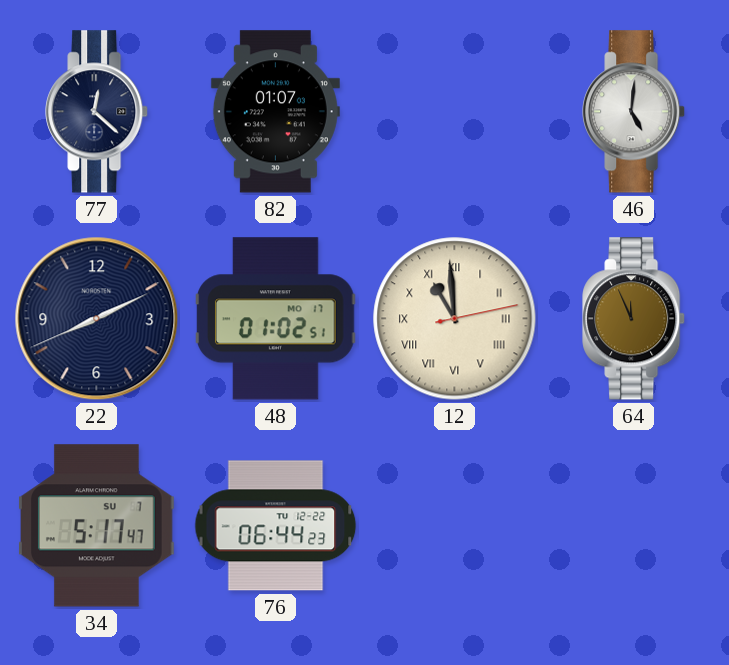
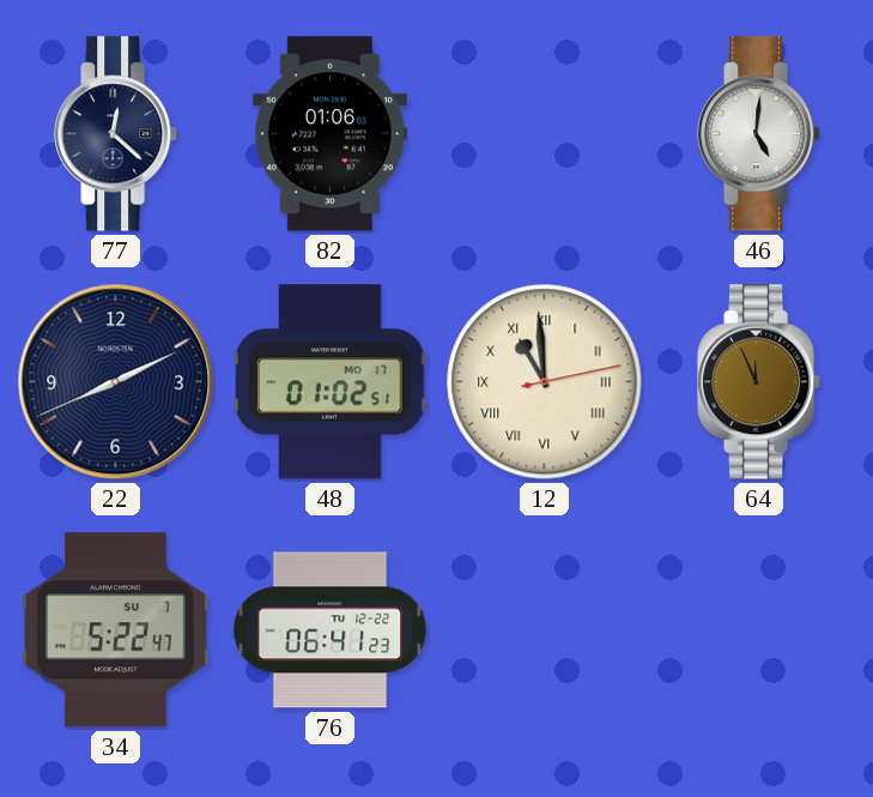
82: 01:07 -> 01:06
34: 5:17 -> 5:22
76: 06:44 -> 06:41
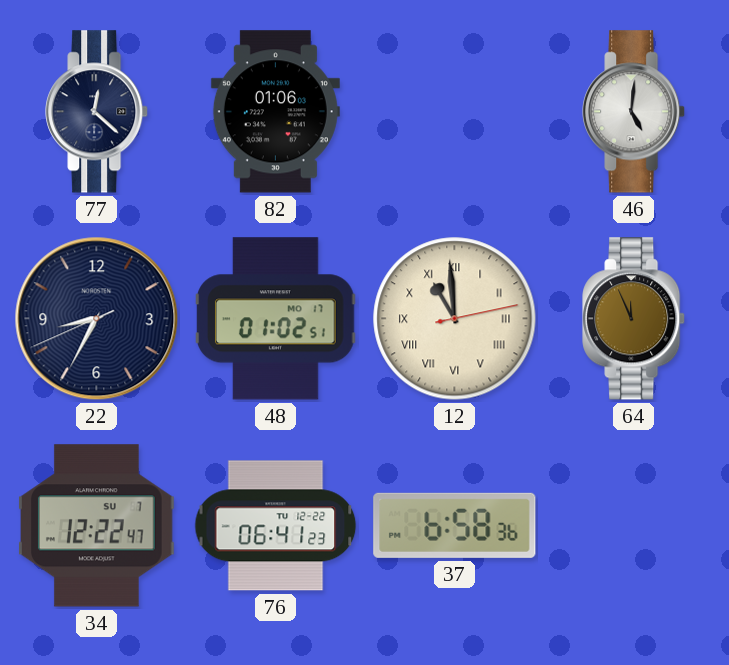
22: 8:10 -> 8:34
34: 5:22 -> 12:22
37: none -> 6:58
